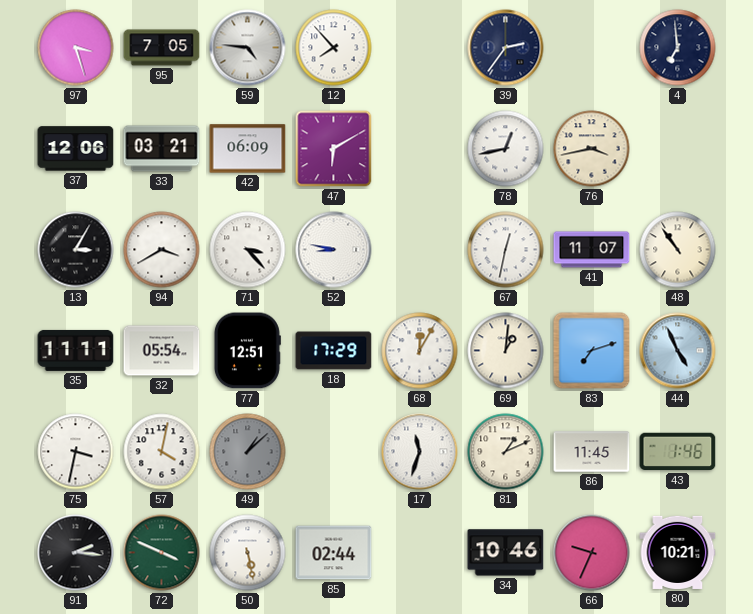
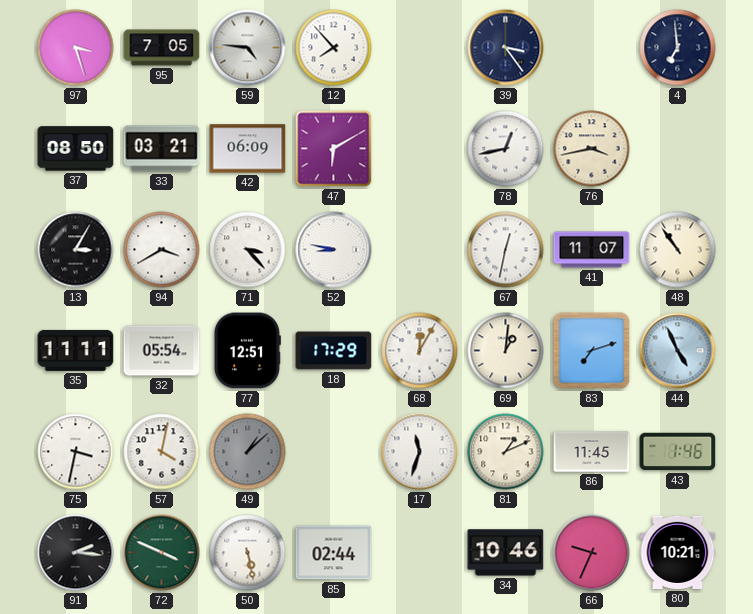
39: 2:36 -> 3:24
37: 12:06 -> 08:50
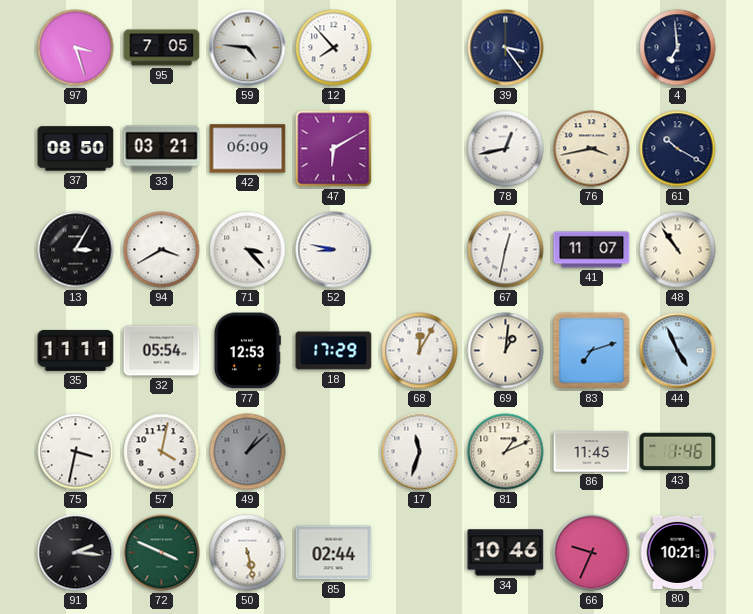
61: none -> 10:20
77: 12:51 -> 12:53
